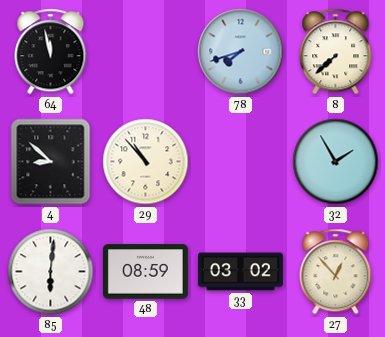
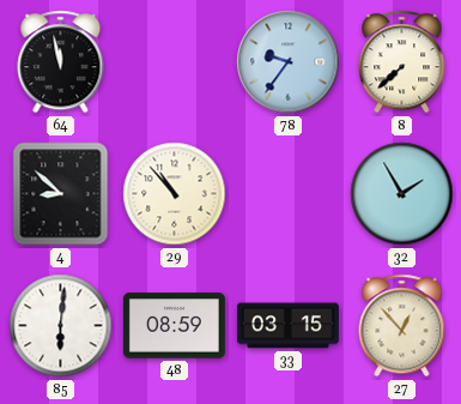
78: 7:42 -> 9:36
33: 03:02 -> 03:15
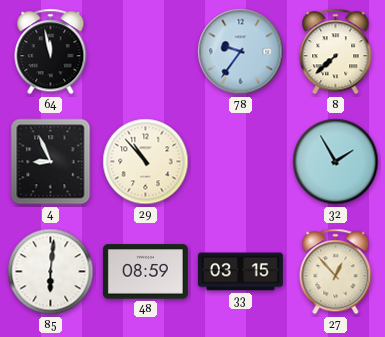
4: 8:52 -> 8:56
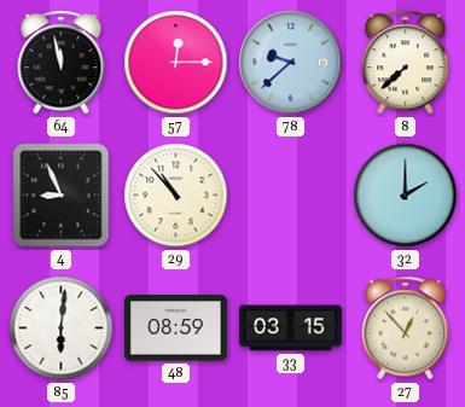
57: none -> 12:15
78: 9:36 -> 9:38
32: 1:55 -> 2:00
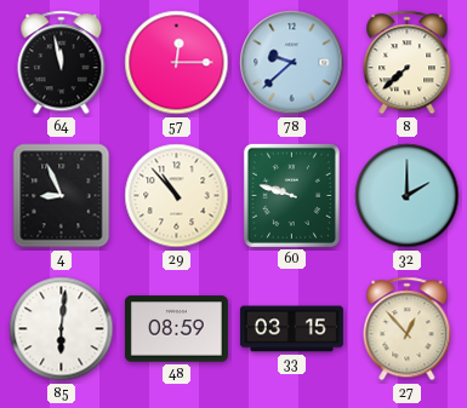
60: none -> 9:48
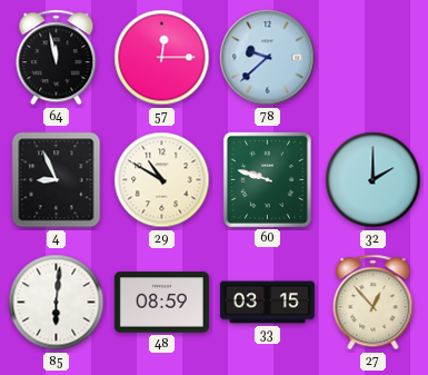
8: 7:38 -> none
29: 10:53 -> 10:50
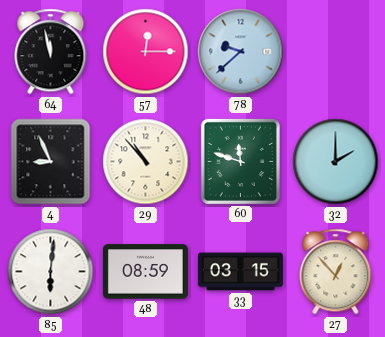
29: 10:50 -> 10:53
60: 9:48 -> 11:48
